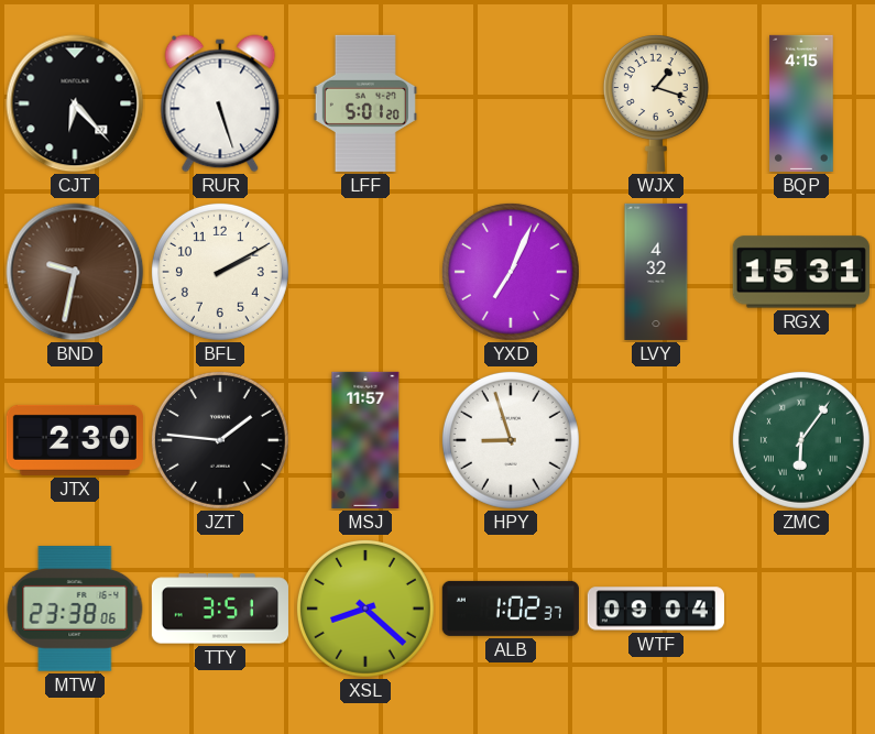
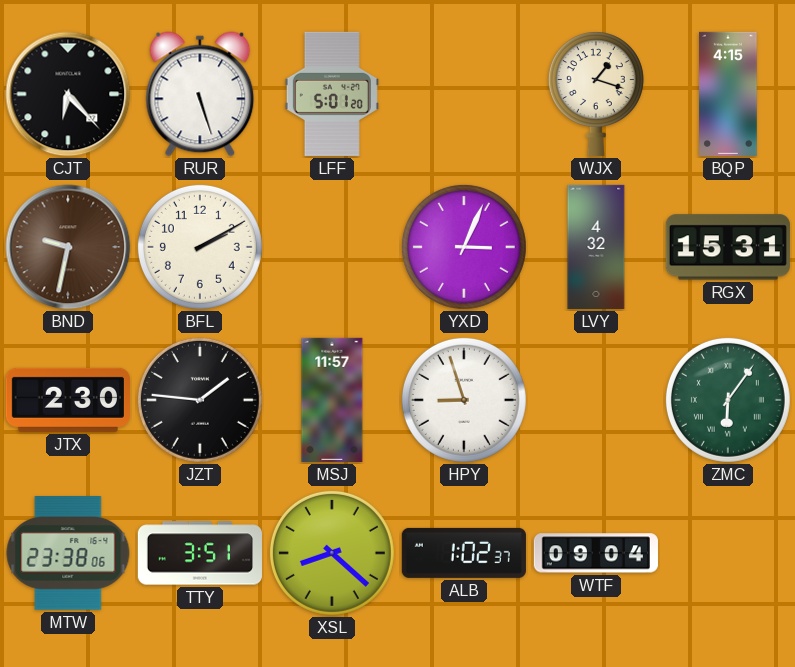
YXD: 7:04 -> 3:04
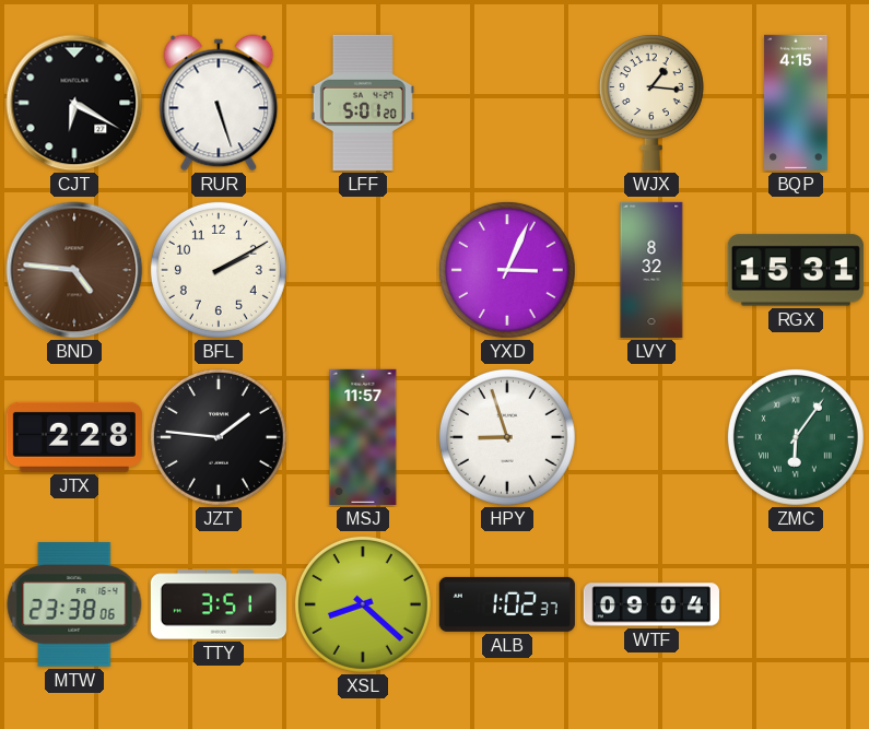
CJT: 6:23 -> 6:20
WJX: 1:18 -> 1:16
BND: 9:32 -> 4:46
LVY: 4:32 -> 8:32
JTX: 2:30 -> 2:28
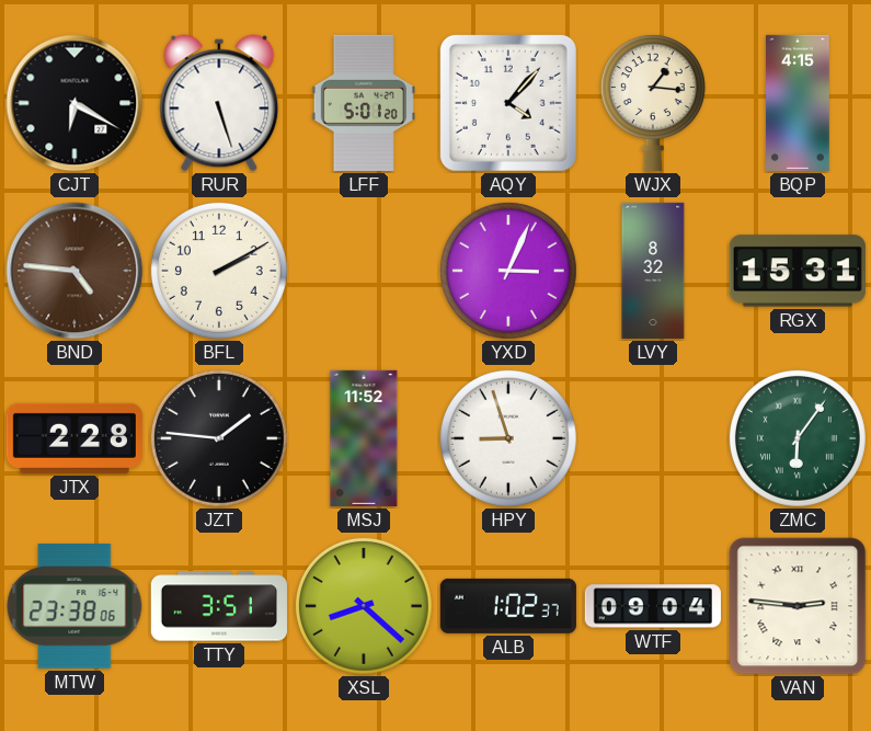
AQY: none -> 4:07
MSJ: 11:57 -> 11:52
VAN: none -> 2:46
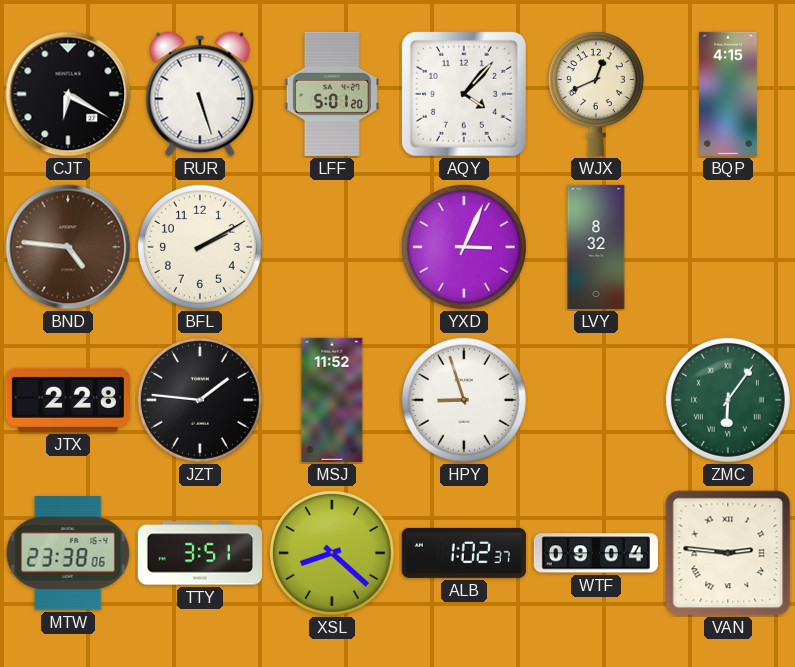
WJX: 1:16 -> 12:41
RGX: 15:31 -> none
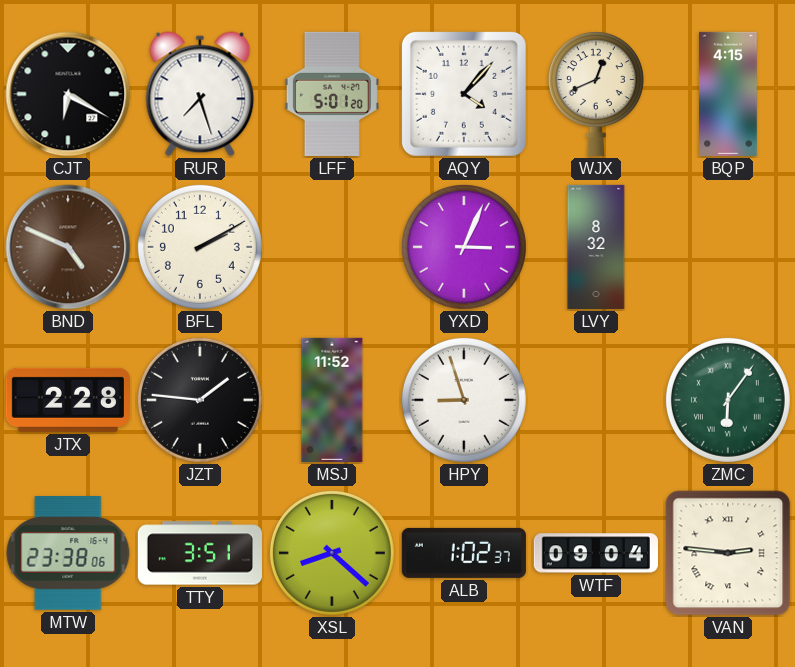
RUR: 5:27 -> 7:27
BND: 4:46 -> 4:49
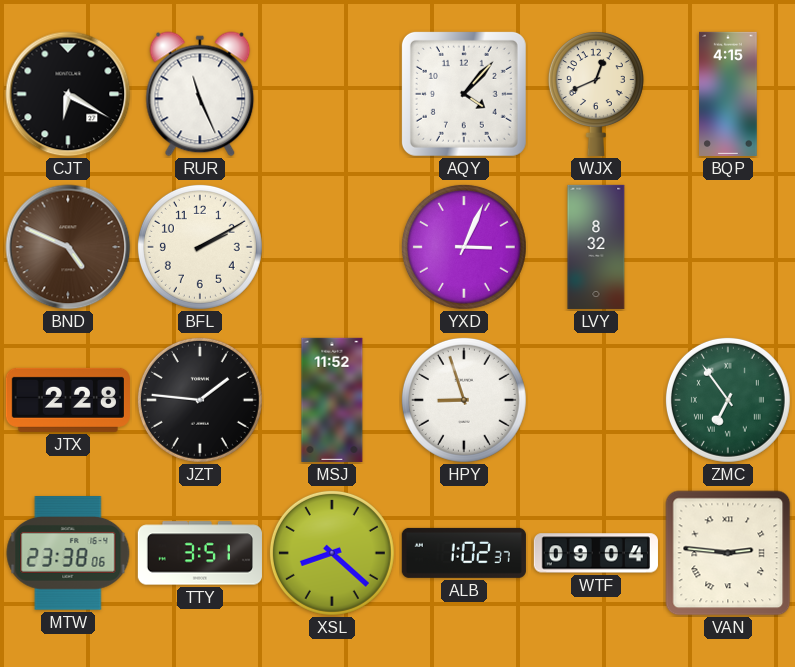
RUR: 7:27 -> 11:26
LFF: 5:01 -> none
ZMC: 6:06 -> 6:54
